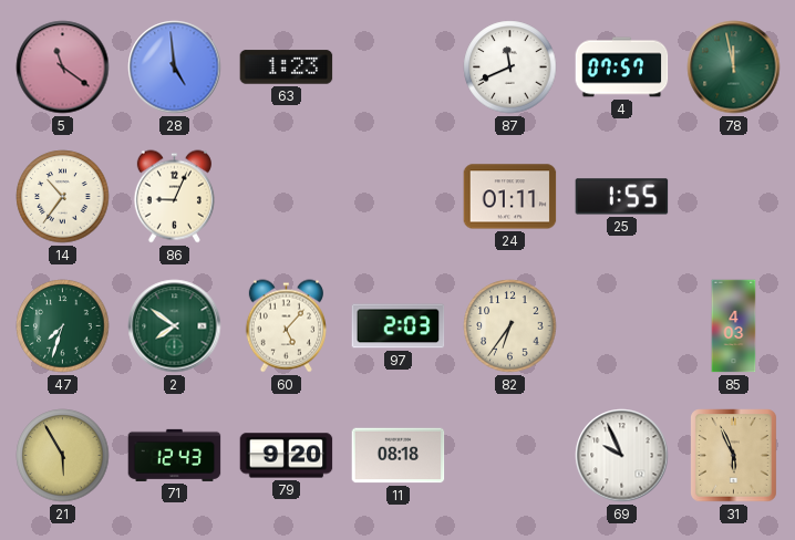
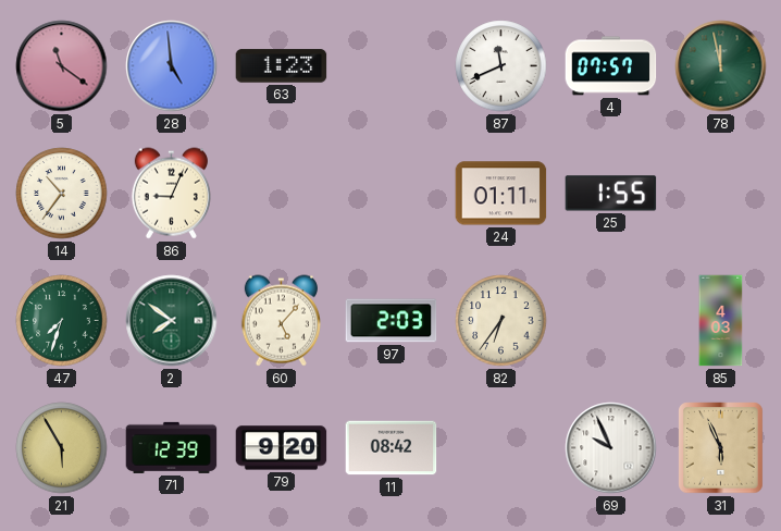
71: 12:43 -> 12:39
11: 08:18 -> 08:42
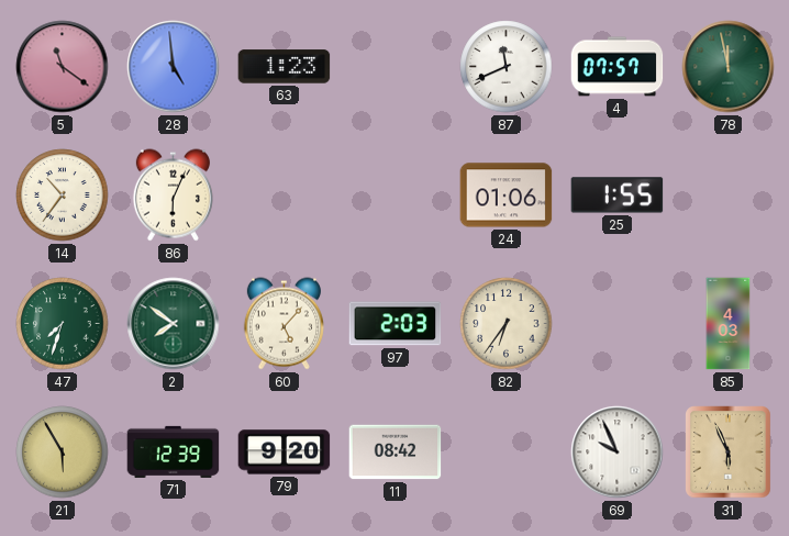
86: 9:04 -> 6:04
24: 01:11 -> 01:06
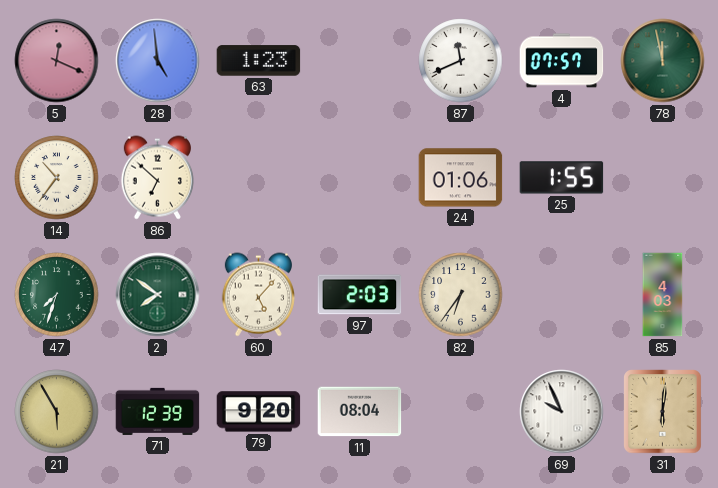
5: 11:21 -> 12:19
86: 6:04 -> 6:52
11: 08:42 -> 08:04
31: 5:56 -> 6:01
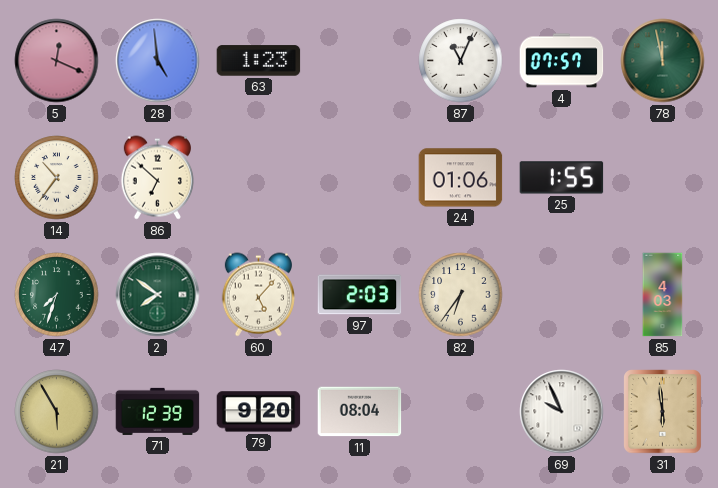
87: 11:41 -> 11:04
31: 6:01 -> 5:59
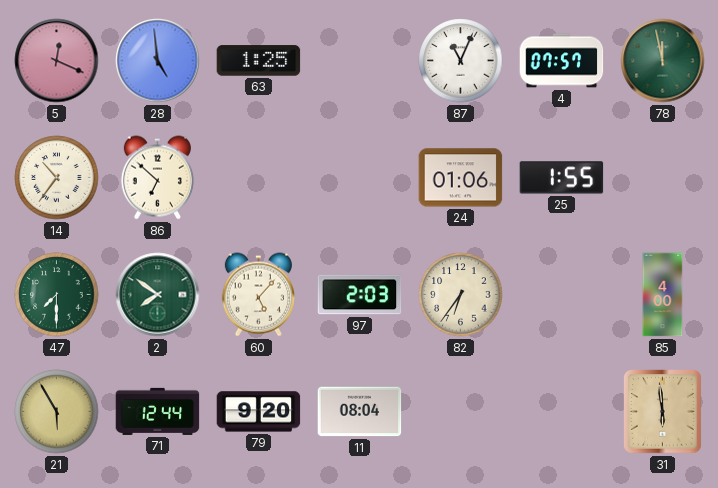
63: 1:23 -> 1:25
47: 7:33 -> 7:30
85: 4:03 -> 4:00
71: 12:39 -> 12:44
69: 9:56 -> none
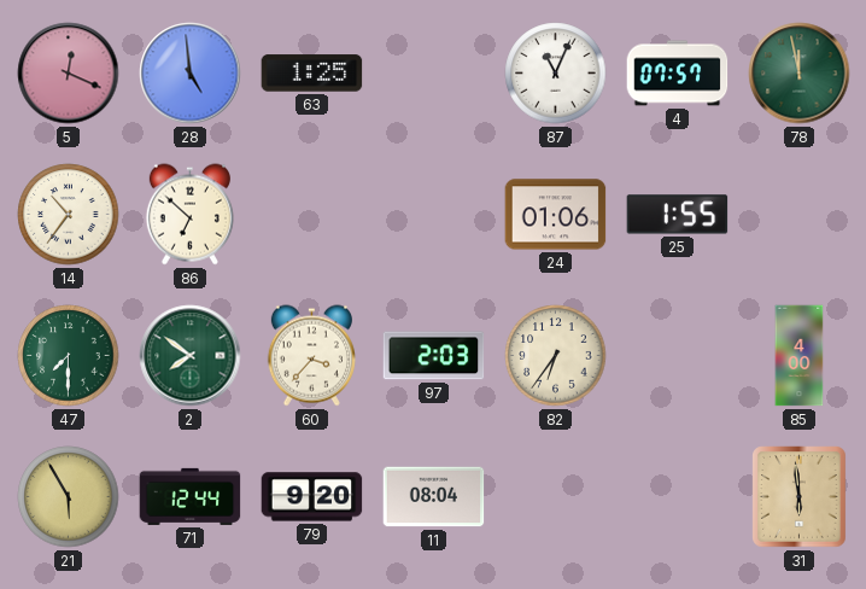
60: 5:07 -> 3:37
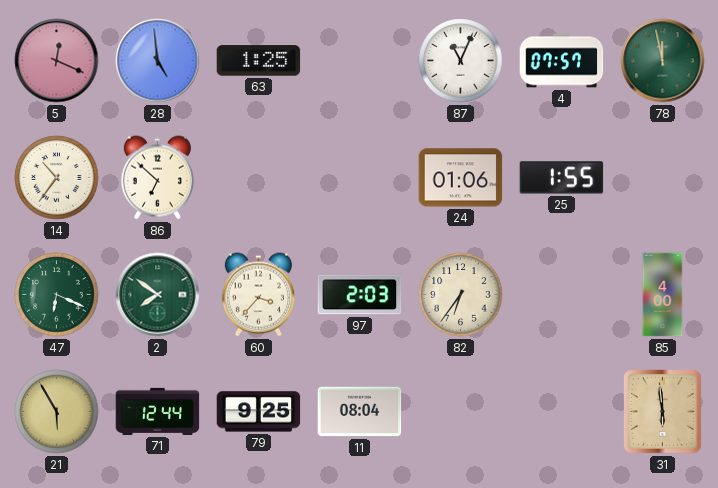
47: 7:30 -> 6:19
79: 9:20 -> 9:25
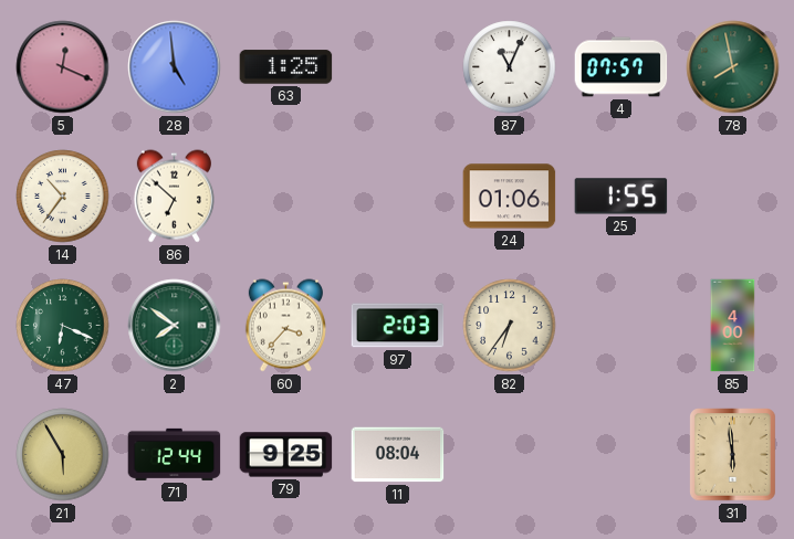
78: 11:58 -> 7:58
